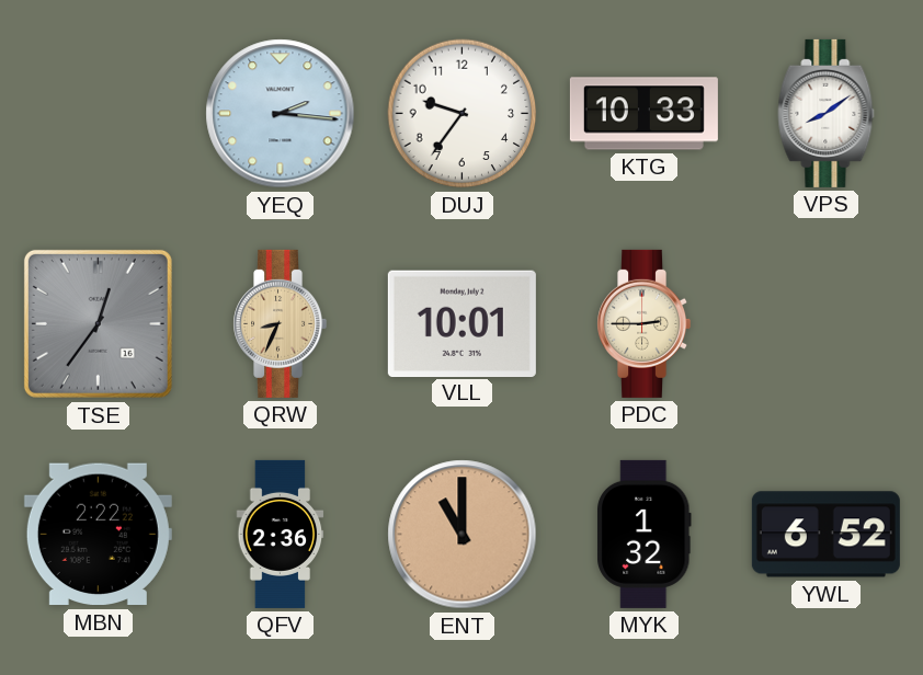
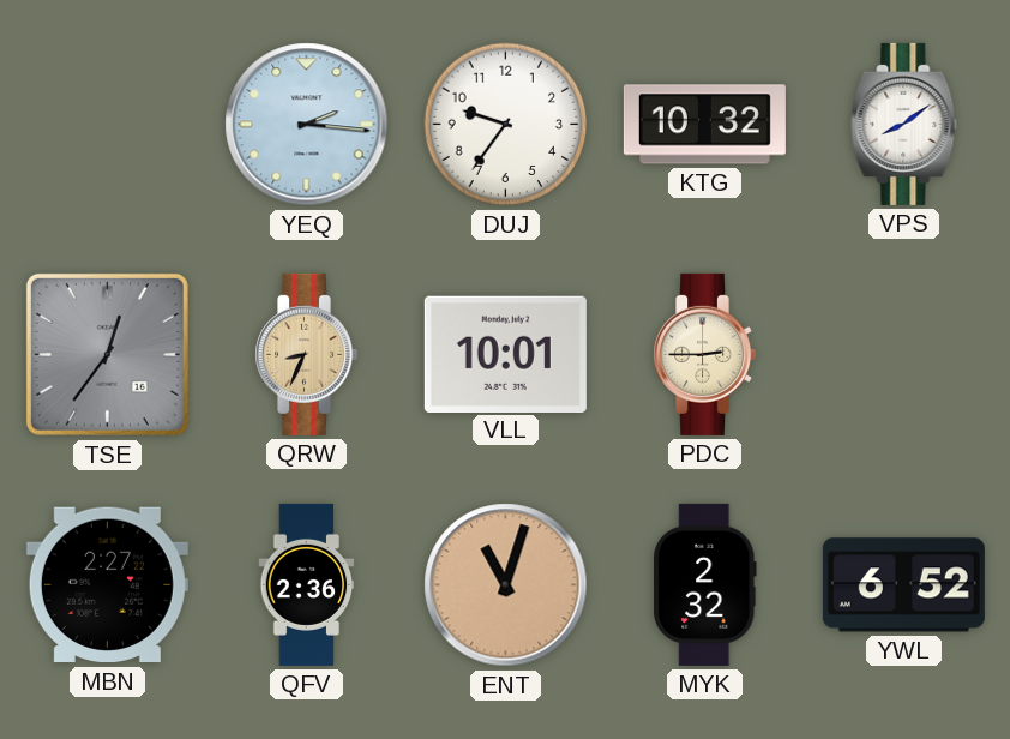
KTG: 10:33 -> 10:32
MBN: 2:22 -> 2:27
ENT: 11:00 -> 11:03
MYK: 1:32 -> 2:32
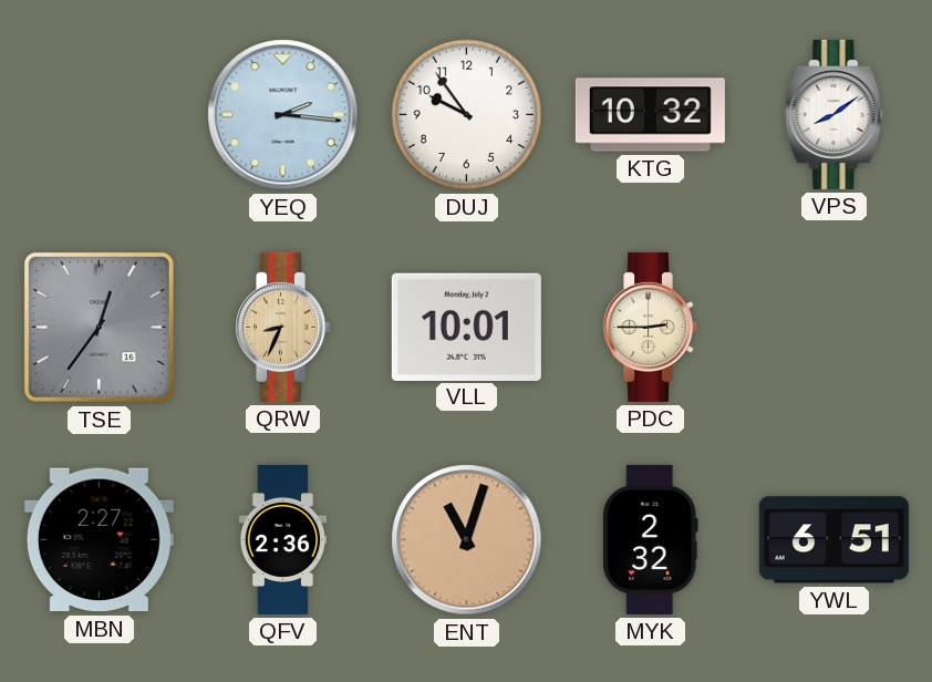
DUJ: 9:36 -> 9:54
YWL: 6:52 -> 6:51
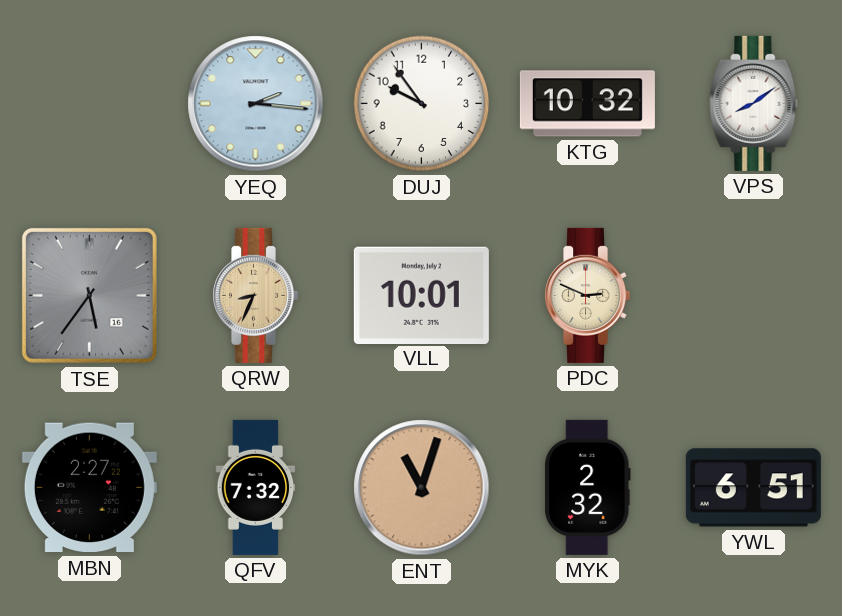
TSE: 12:36 -> 5:36
PDC: 2:45 -> 2:49
QFV: 2:36 -> 7:32
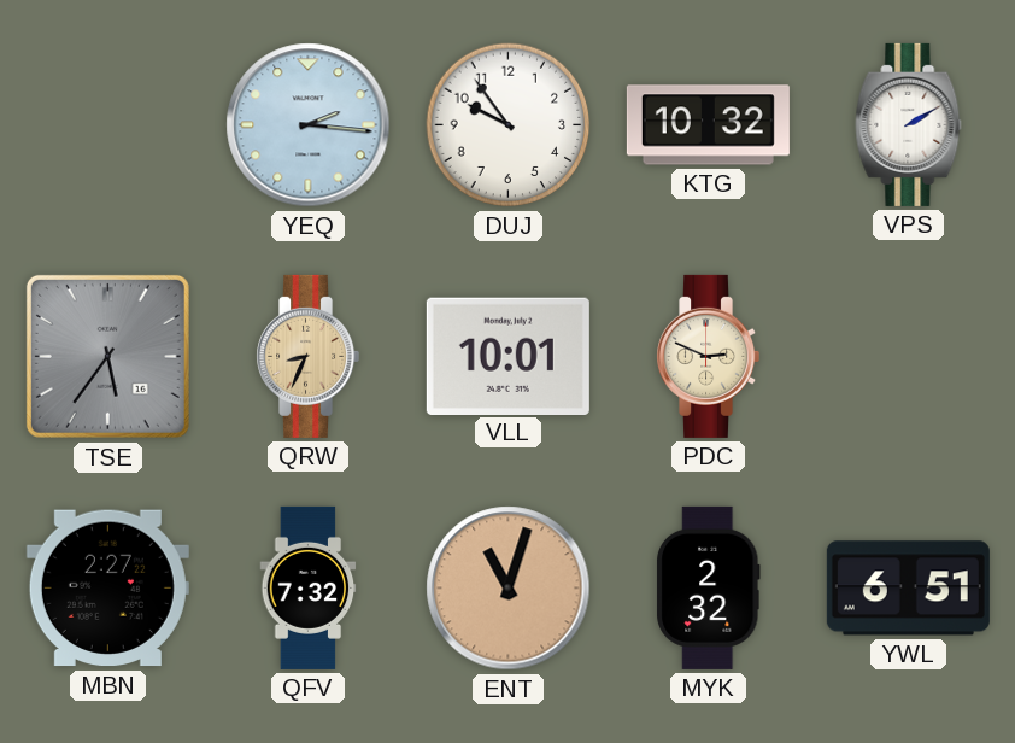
VPS: 8:09 -> 2:10
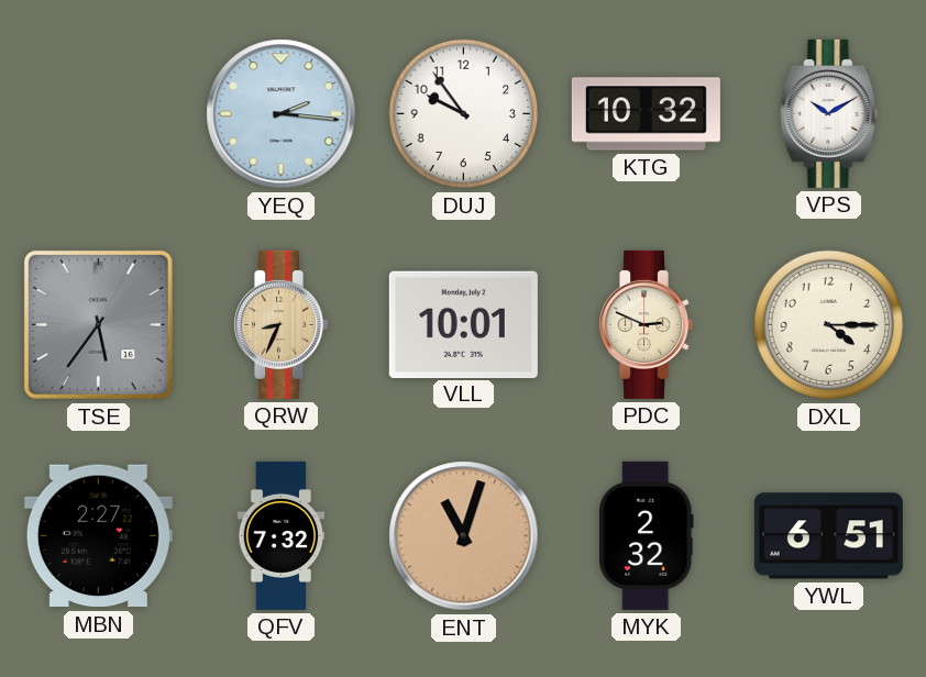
VPS: 2:10 -> 10:10
DXL: none -> 4:15
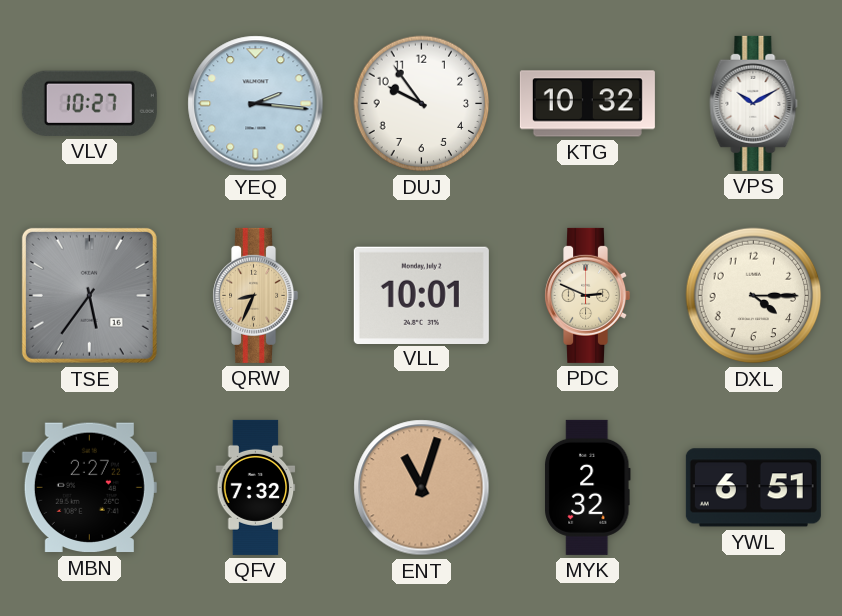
VLV: none -> 10:27
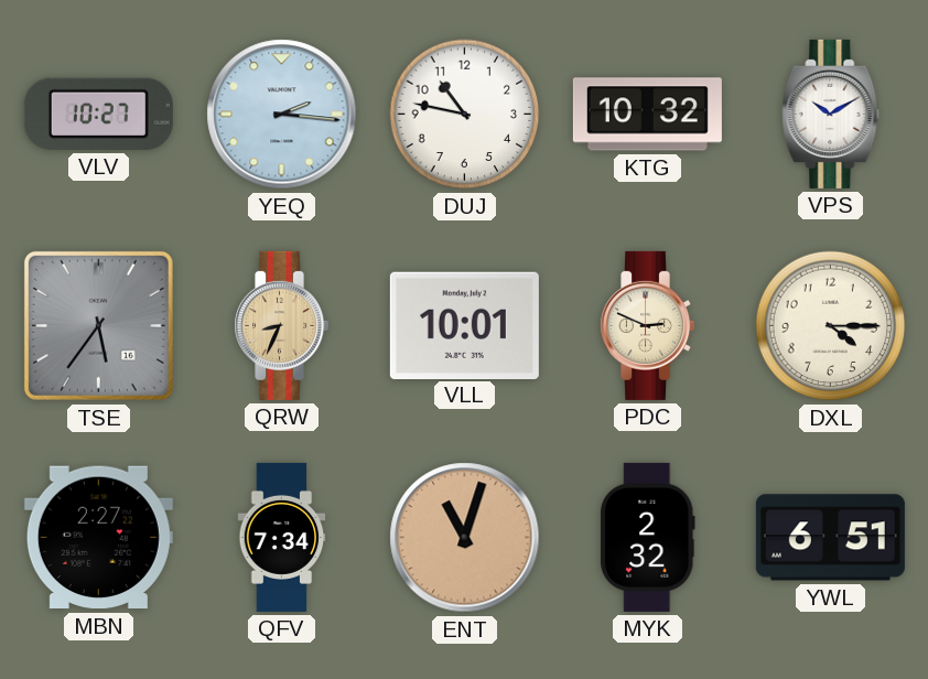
DUJ: 9:54 -> 10:47
QFV: 7:32 -> 7:34
